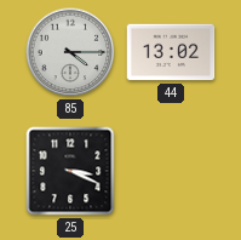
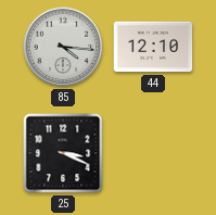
85: 4:15 -> 4:16
44: 13:02 -> 12:10
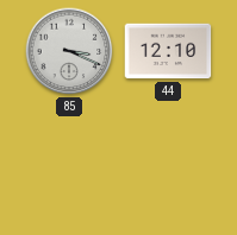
85: 4:16 -> 3:19
25: 3:19 -> none
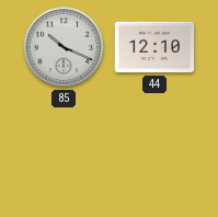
85: 3:19 -> 10:19
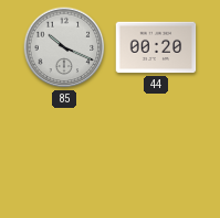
44: 12:10 -> 00:20
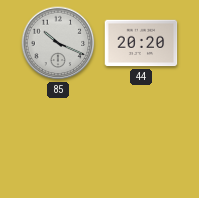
44: 00:20 -> 20:20
